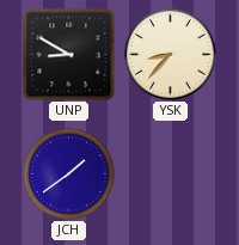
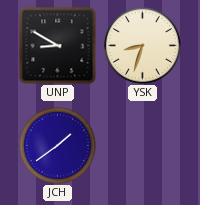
YSK: 8:37 -> 8:33
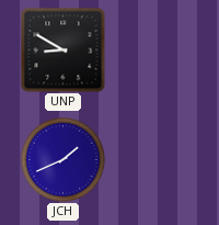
YSK: 8:33 -> none
JCH: 1:39 -> 1:41
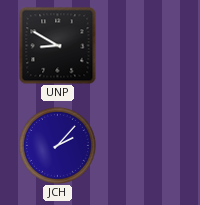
JCH: 1:41 -> 2:07
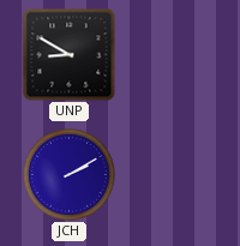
JCH: 2:07 -> 2:10
